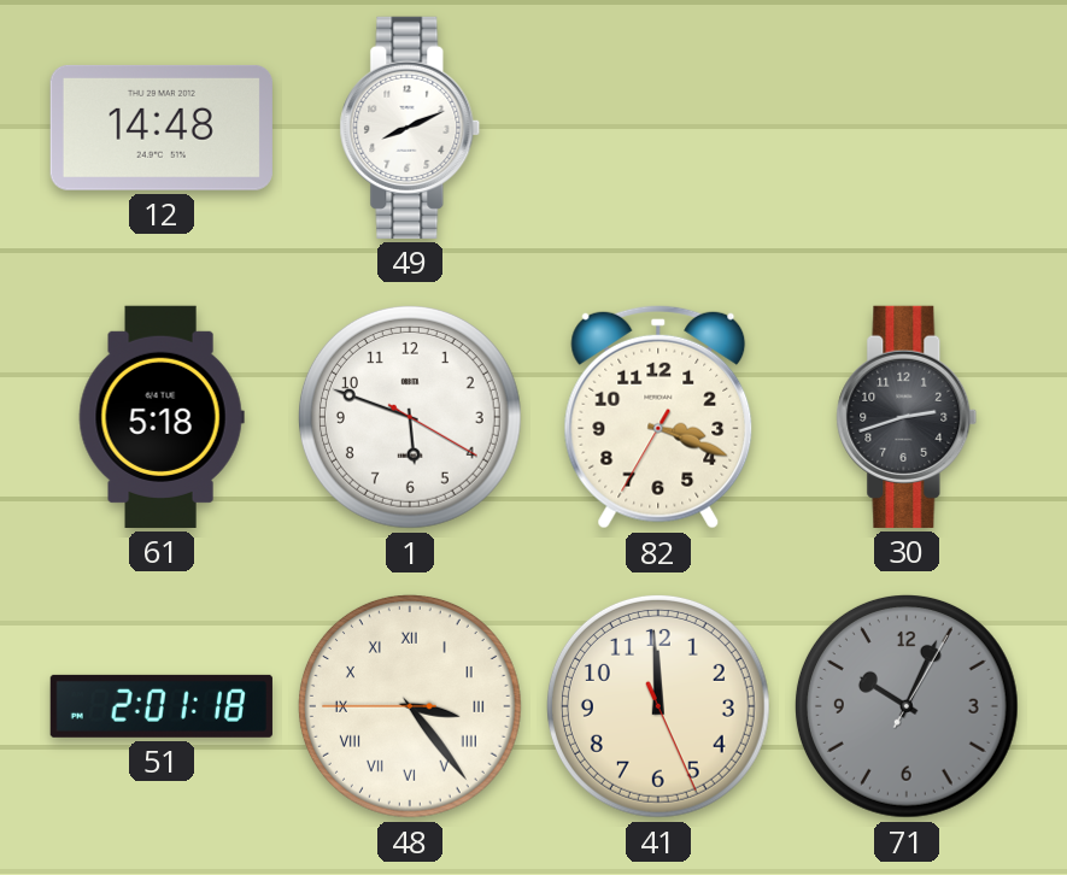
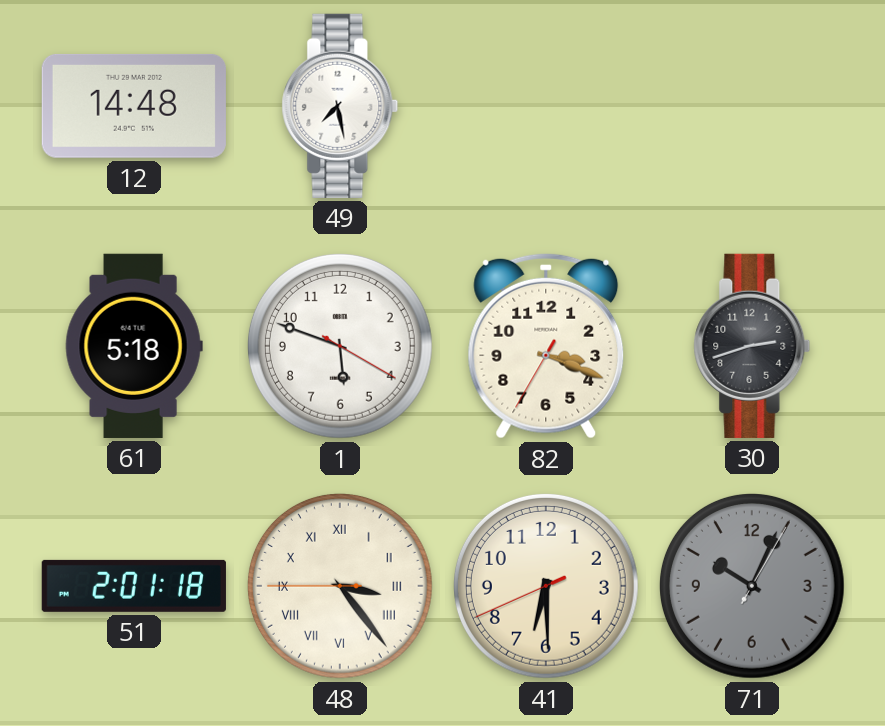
49: 8:11 -> 7:28
41: 11:59 -> 6:29
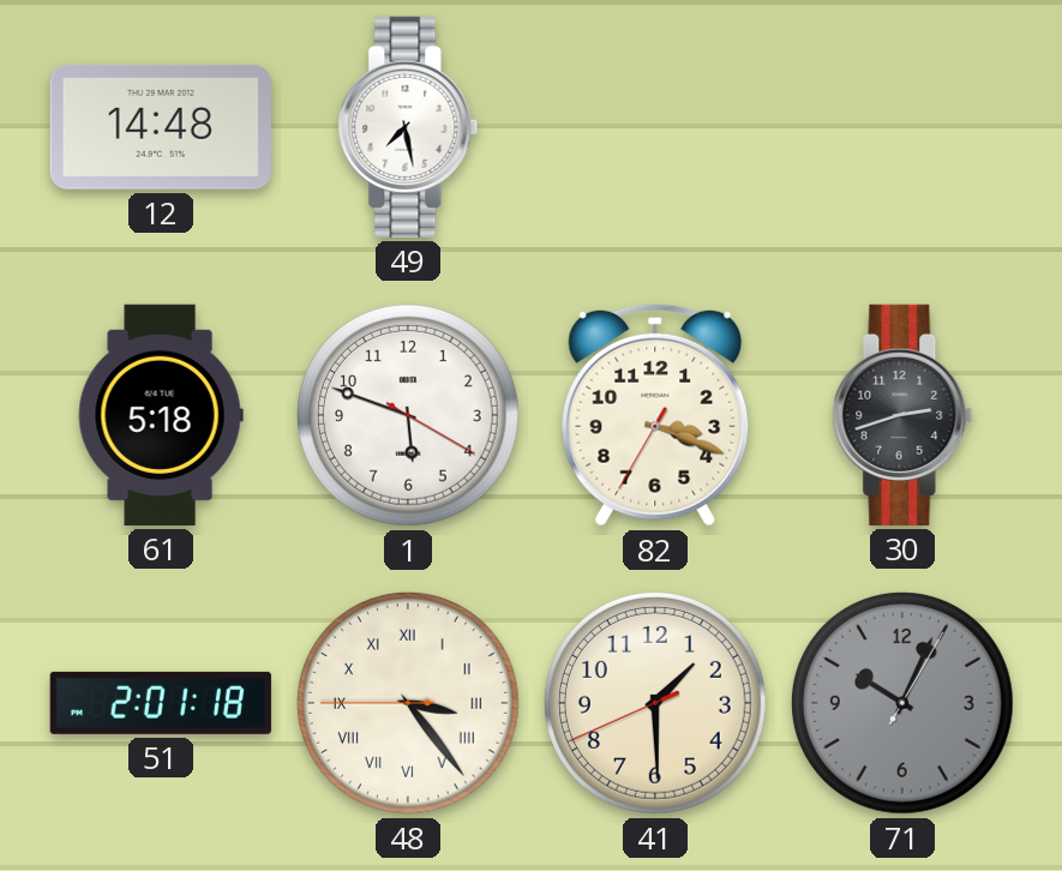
41: 6:29 -> 1:29
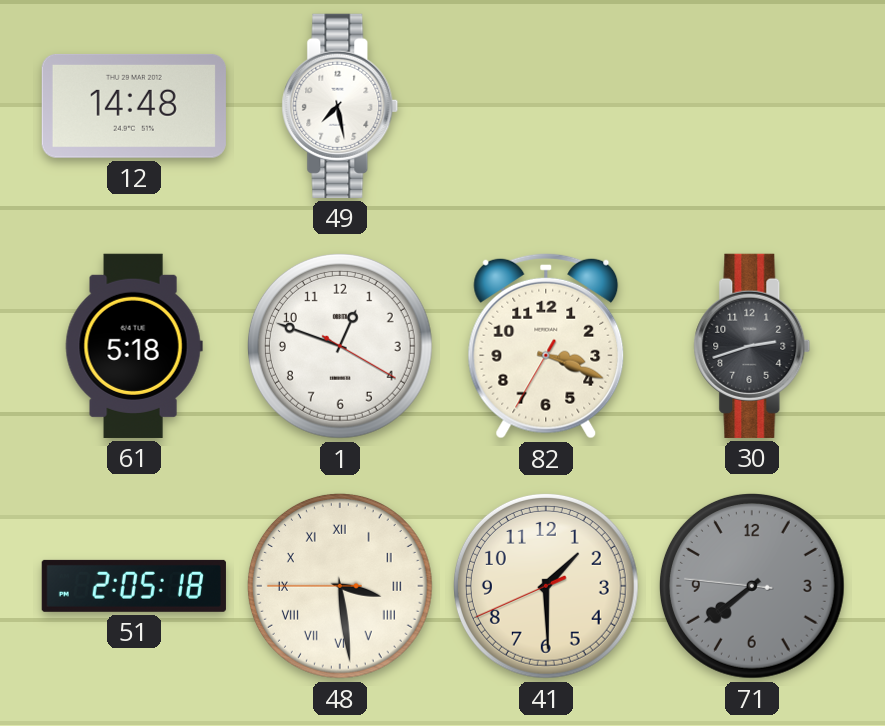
1: 5:48 -> 12:48
51: 2:01 -> 2:05
48: 3:23 -> 3:28
71: 10:04 -> 7:38
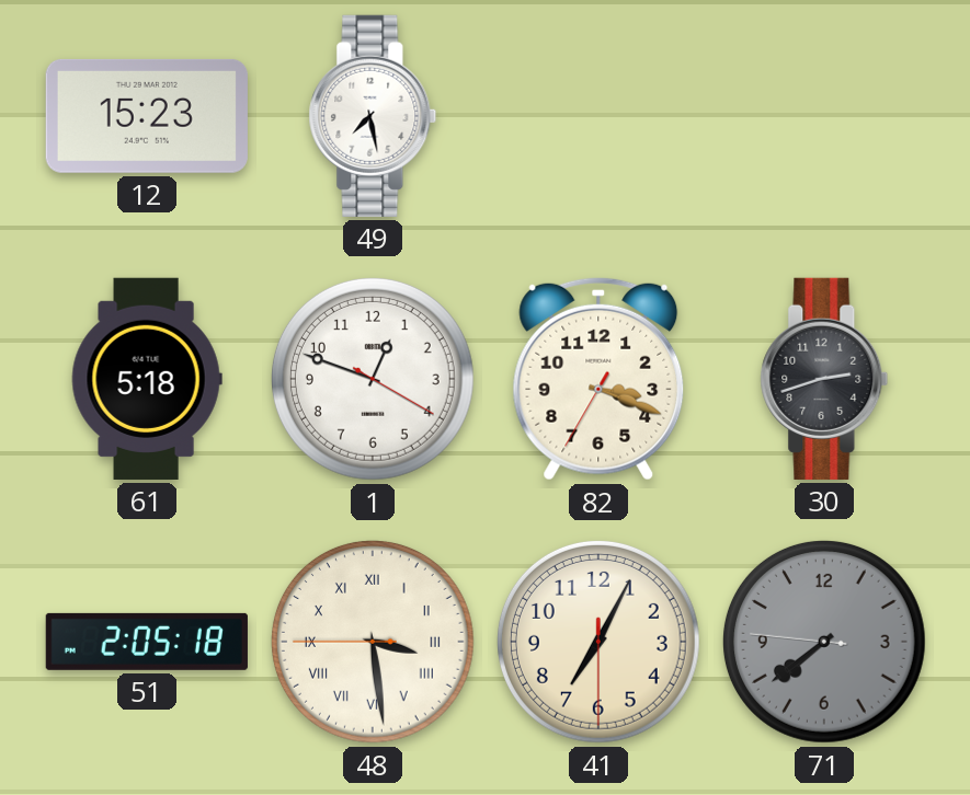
12: 14:48 -> 15:23
41: 1:29 -> 7:04
